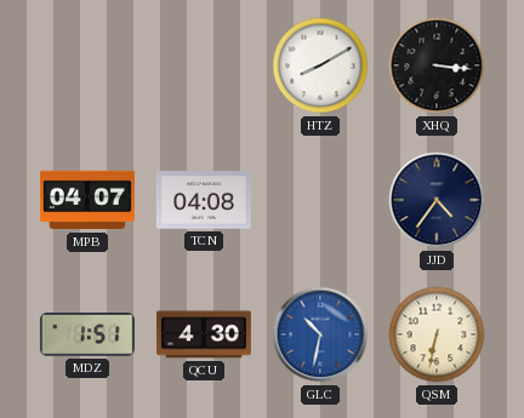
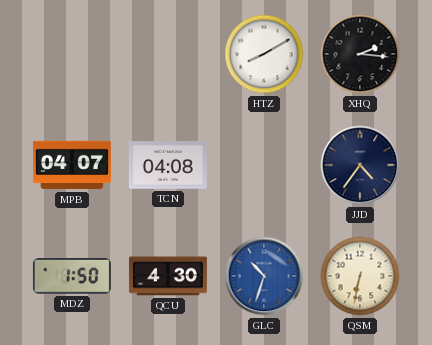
XHQ: 3:16 -> 2:16
MDZ: 1:51 -> 1:50
GLC: 10:32 -> 10:33
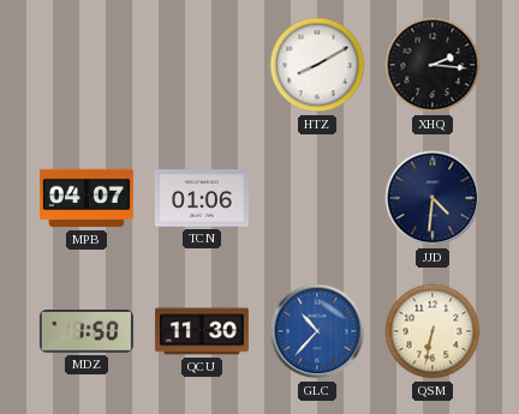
TCN: 04:08 -> 01:06
JJD: 4:36 -> 4:31
QCU: 4:30 -> 11:30
GLC: 10:33 -> 10:37
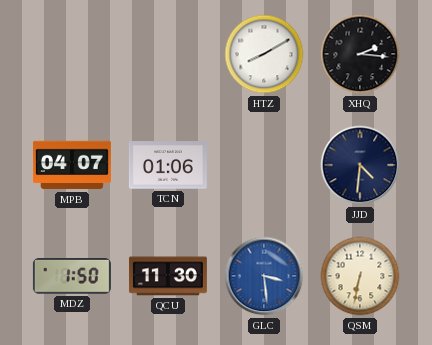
GLC: 10:37 -> 3:29
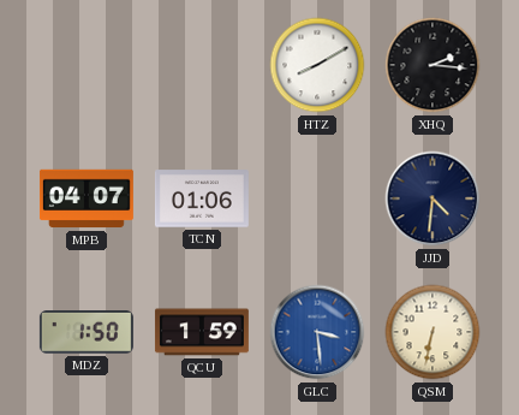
QCU: 11:30 -> 1:59
